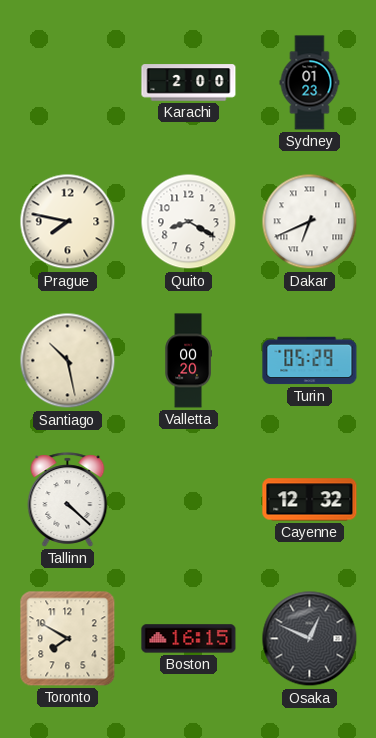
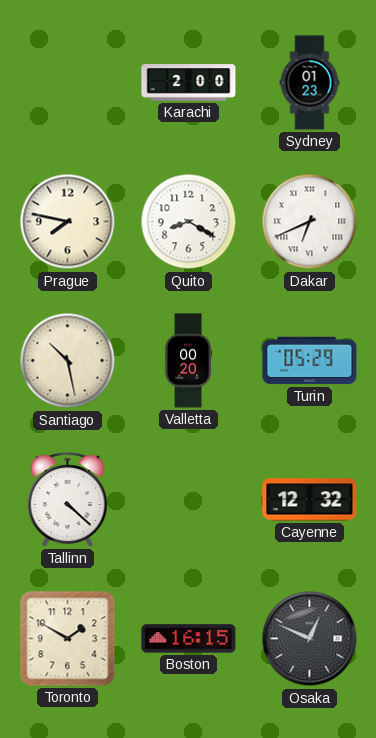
Toronto: 7:50 -> 1:50
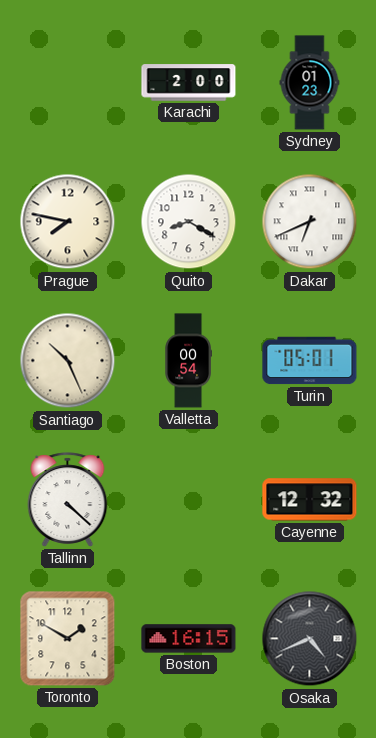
Santiago: 10:28 -> 10:26
Valletta: 00:20 -> 00:54
Turin: 05:29 -> 05:01
Osaka: 12:49 -> 4:41
